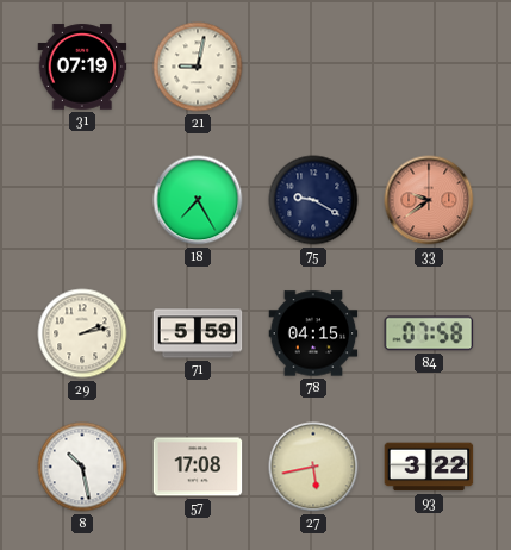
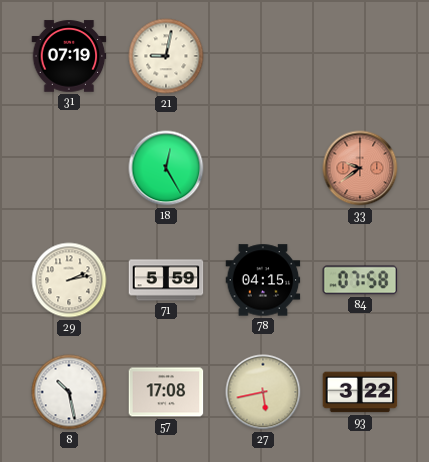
18: 7:25 -> 12:25
75: 9:20 -> none
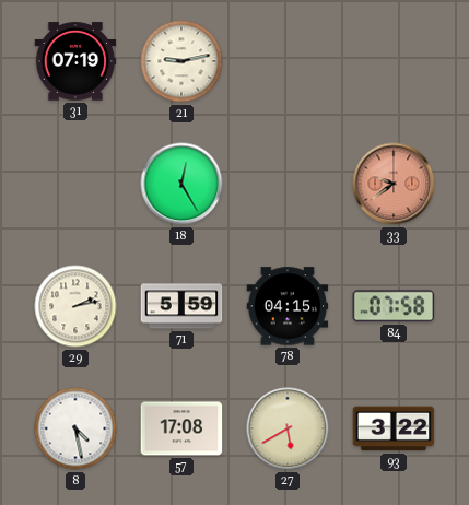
21: 9:02 -> 9:13
8: 10:28 -> 4:28
27: 5:43 -> 5:40
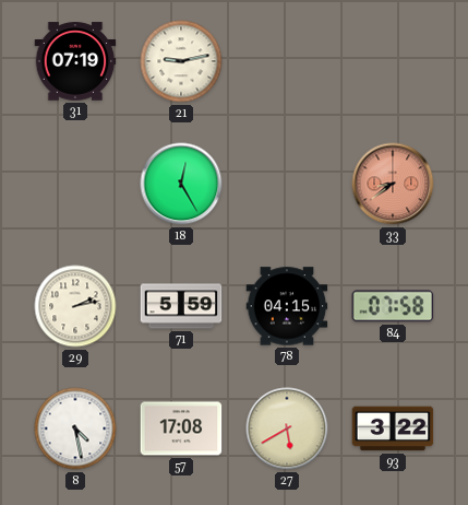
33: 9:39 -> 8:39
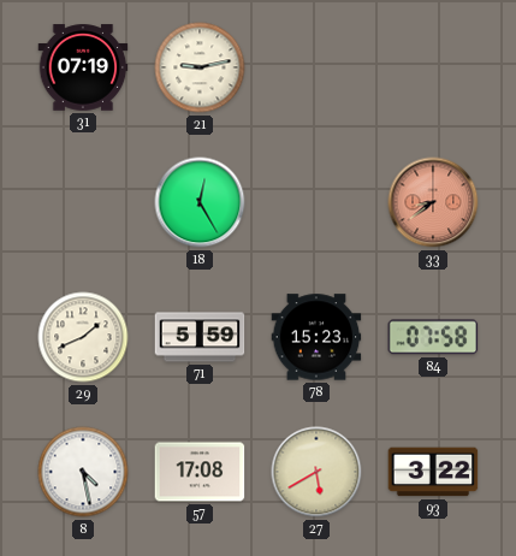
29: 2:13 -> 1:41
78: 04:15 -> 15:23
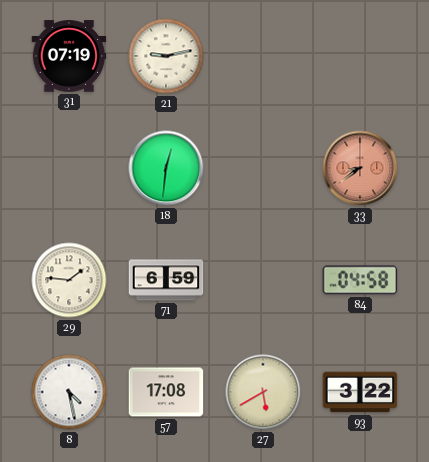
18: 12:25 -> 12:31
29: 1:41 -> 1:46
71: 5:59 -> 6:59
78: 15:23 -> none
84: 07:58 -> 04:58
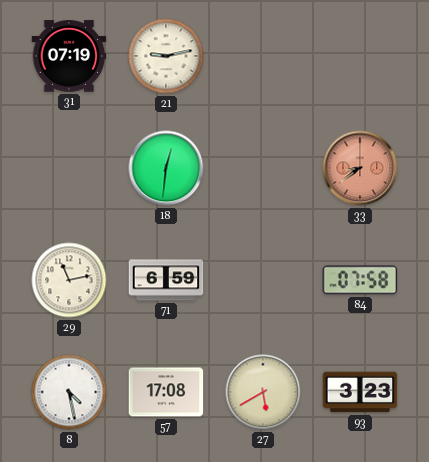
29: 1:46 -> 11:13
84: 04:58 -> 07:58
93: 3:22 -> 3:23
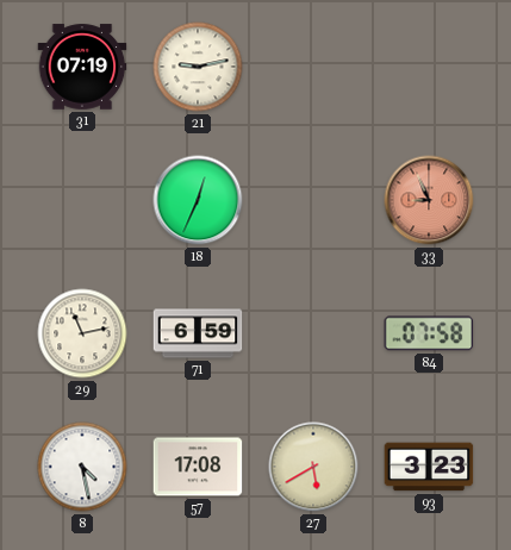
18: 12:31 -> 12:34
33: 8:39 -> 8:56
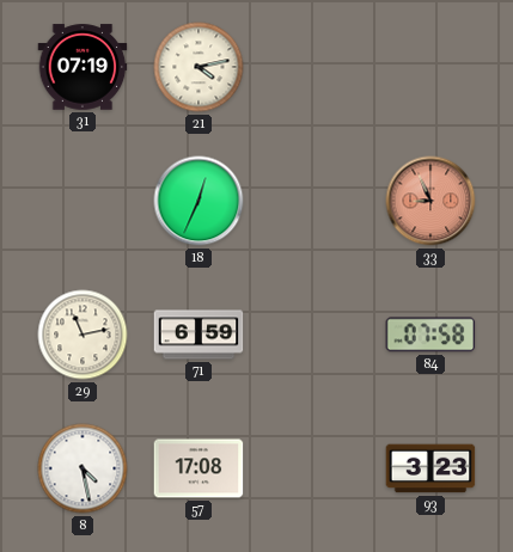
21: 9:13 -> 4:13
27: 5:40 -> none
